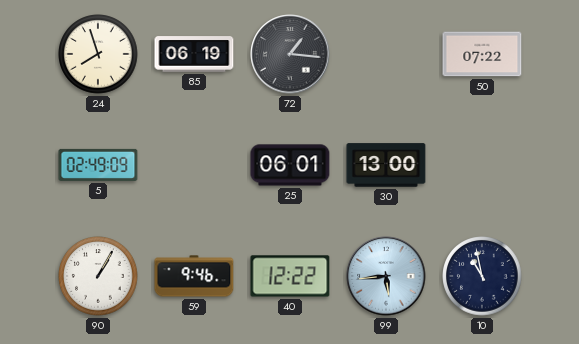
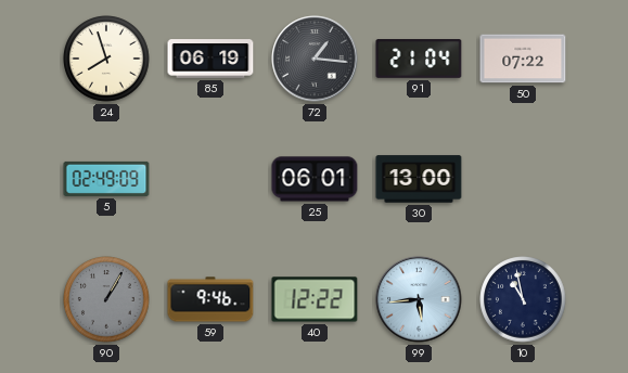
91: none -> 21:04
90 dial: white -> grey
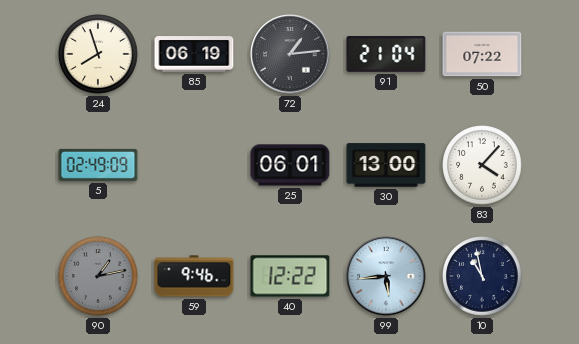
72: 1:16 -> 1:14
83: none -> 4:07
90: 1:05 -> 1:13
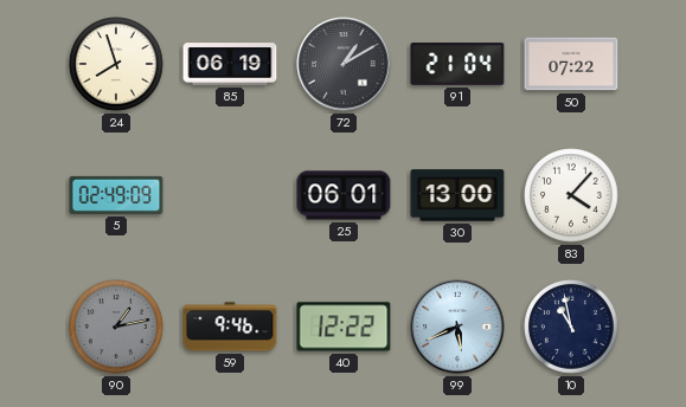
72: 1:14 -> 1:10
99: 5:44 -> 5:41
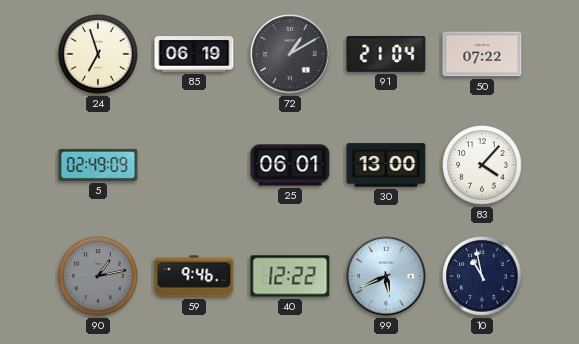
24: 7:57 -> 6:57
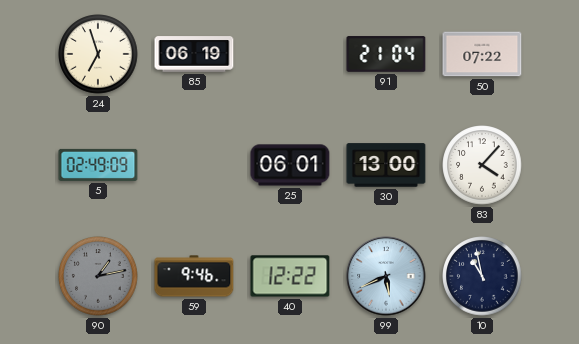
72: 1:10 -> none
